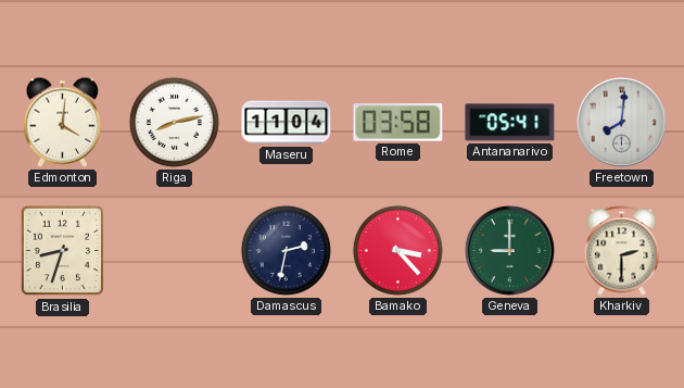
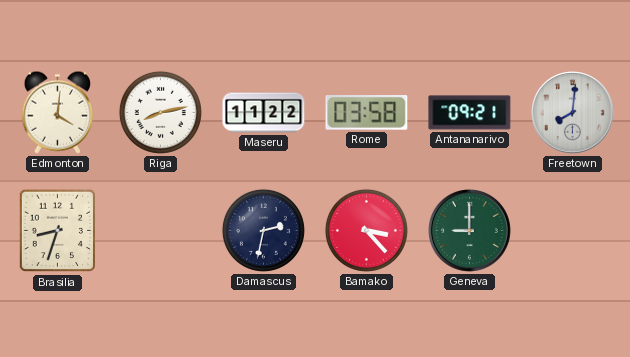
Maseru: 11:04 -> 11:22
Antananarivo: 05:41 -> 09:21
Kharkiv: 2:30 -> none
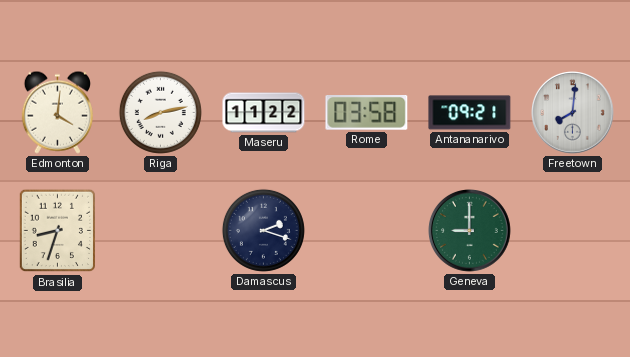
Damascus: 2:32 -> 2:18
Bamako: 3:23 -> none
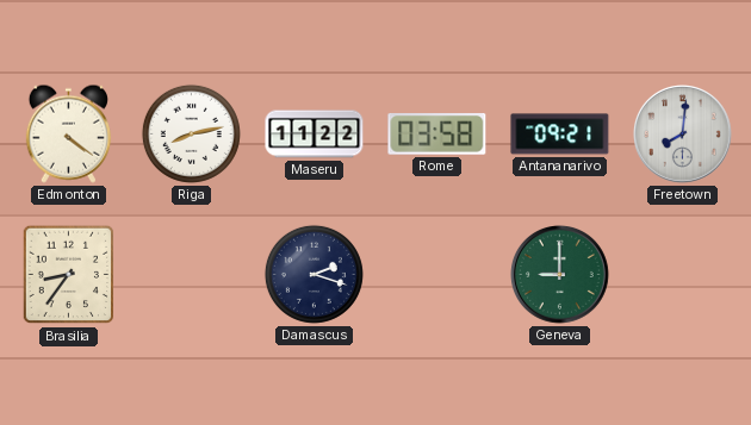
Edmonton: 4:01 -> 4:21
Brasilia: 8:33 -> 8:36
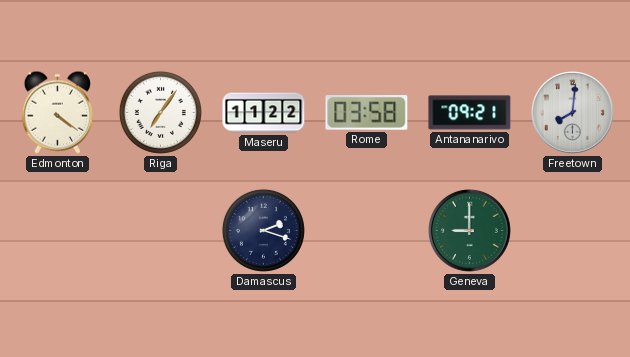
Riga: 8:13 -> 7:06
Brasilia: 8:36 -> none
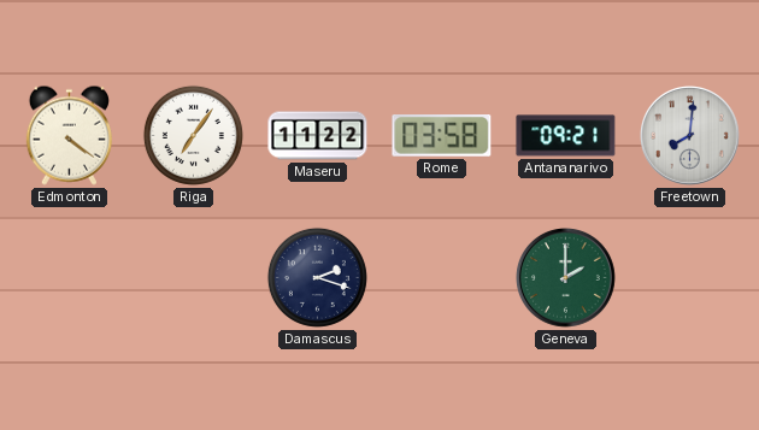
Geneva: 9:00 -> 2:00
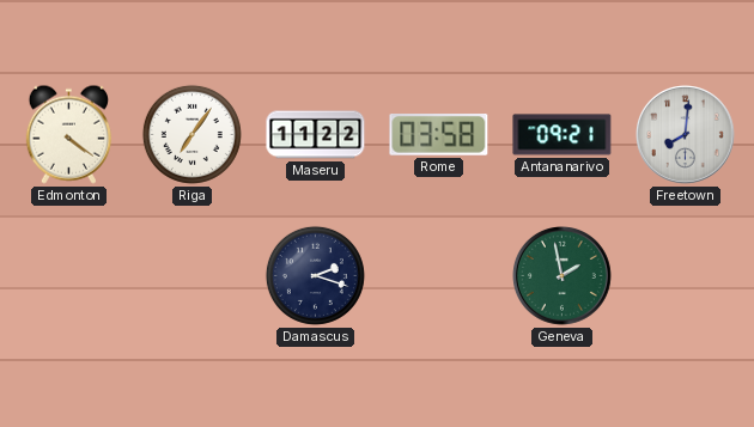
Geneva: 2:00 -> 1:58
